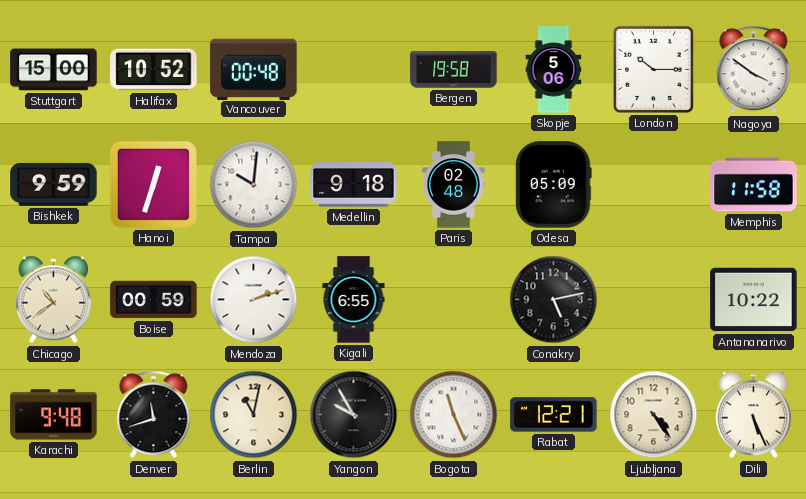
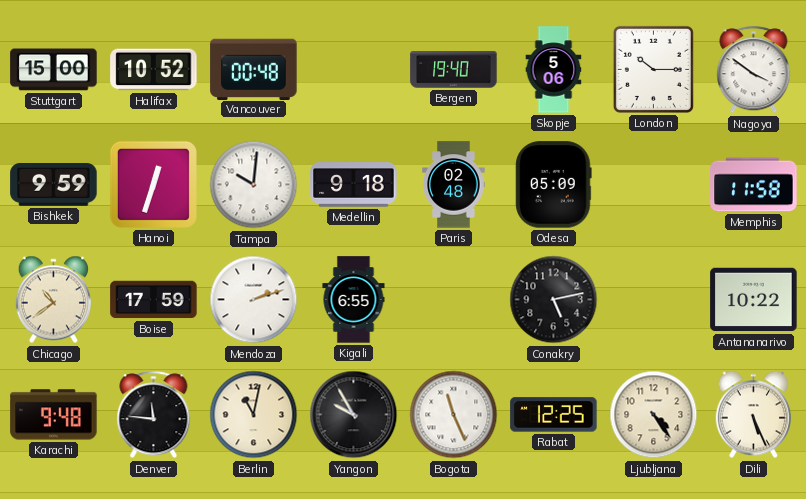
Bergen: 19:58 -> 19:40
Boise: 00:59 -> 17:59
Denver: 11:42 -> 11:46
Rabat: 12:21 -> 12:25
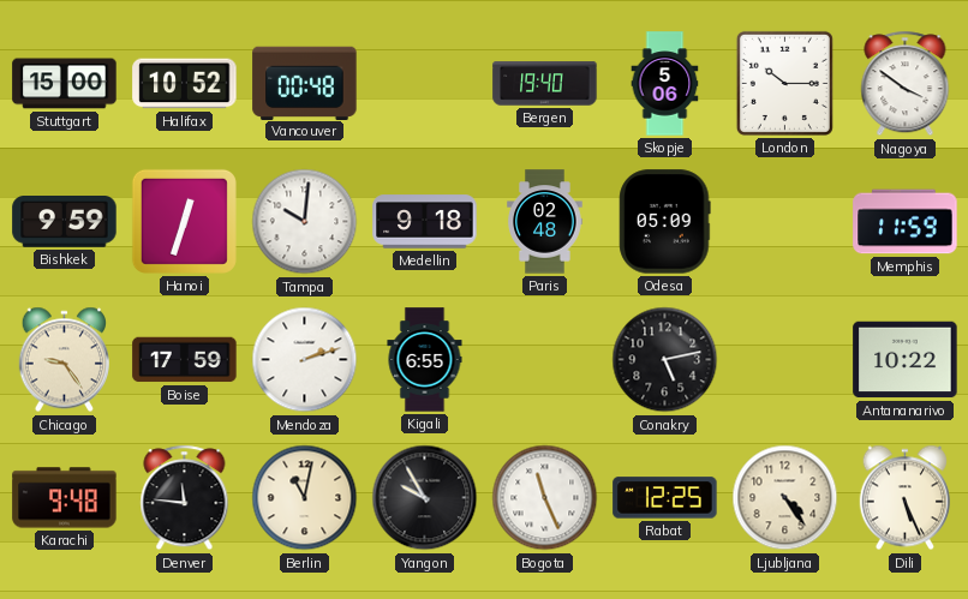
Memphis: 11:58 -> 11:59
Chicago: 10:39 -> 9:24
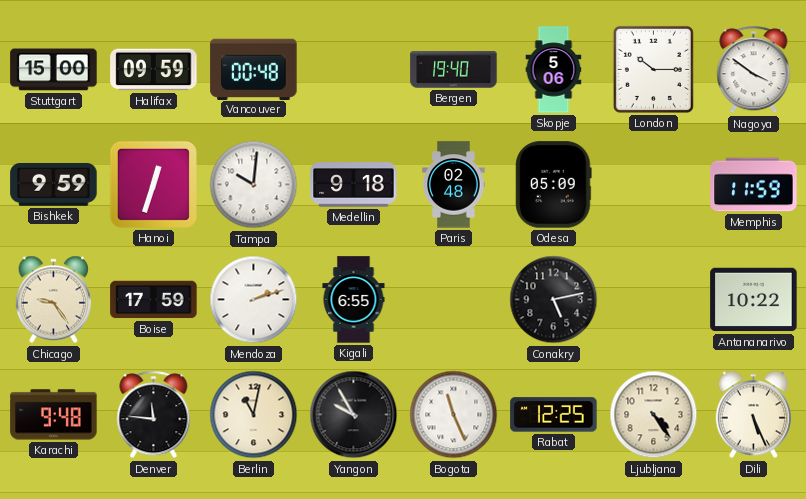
Halifax: 10:52 -> 09:59
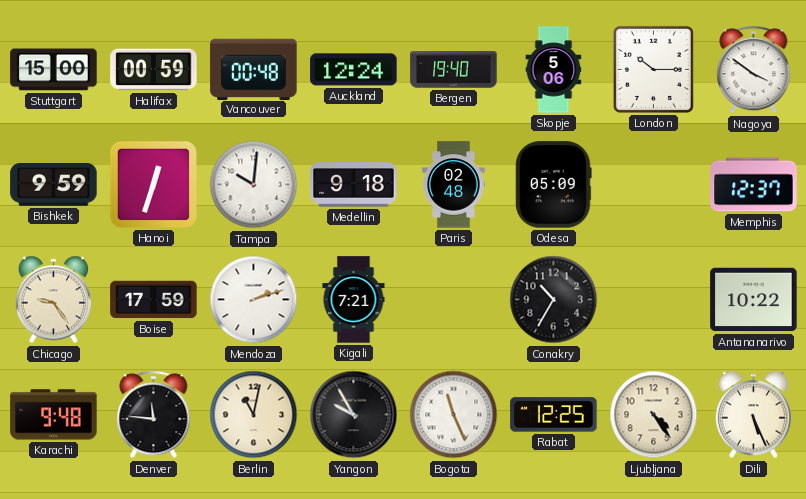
Halifax: 09:59 -> 00:59
Auckland: none -> 12:24
Memphis: 11:59 -> 12:37
Kigali: 6:55 -> 7:21
Conakry: 5:13 -> 10:35
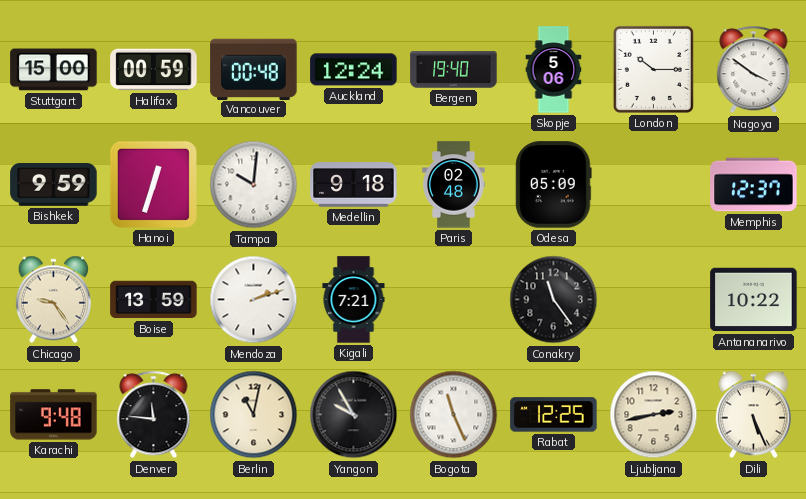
Boise: 17:59 -> 13:59
Conakry: 10:35 -> 11:24
Ljubljana: 4:24 -> 2:43
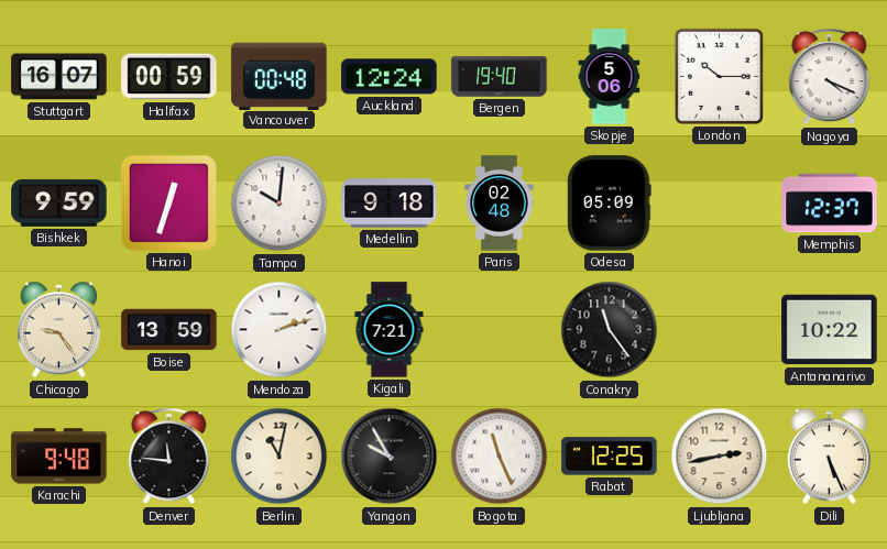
Stuttgart: 15:00 -> 16:07
Nagoya: 3:51 -> 4:19
